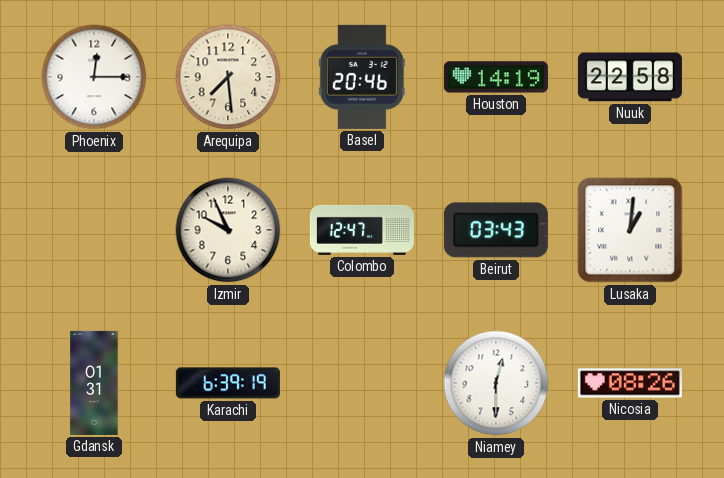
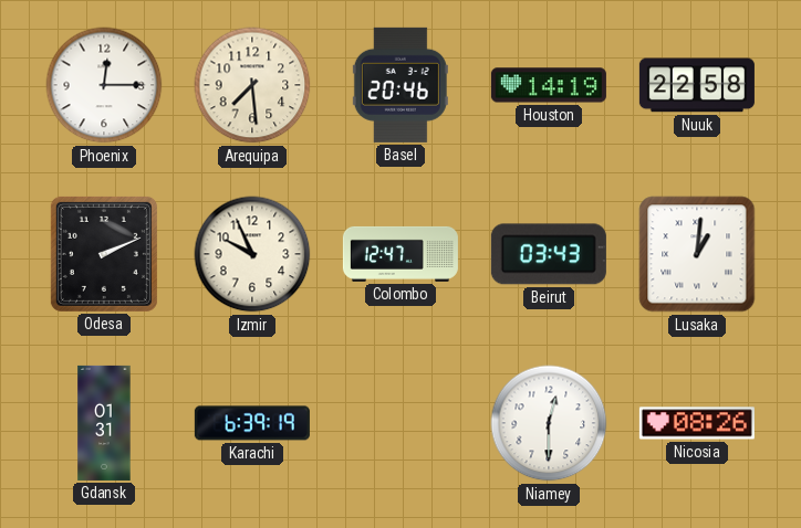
Odesa: none -> 2:11
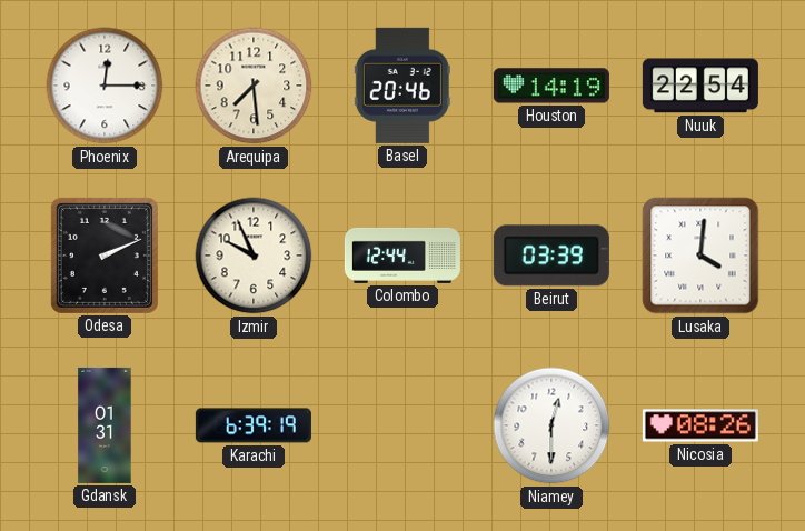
Nuuk: 22:58 -> 22:54
Colombo: 12:47 -> 12:44
Beirut: 03:43 -> 03:39
Lusaka: 1:01 -> 4:01
